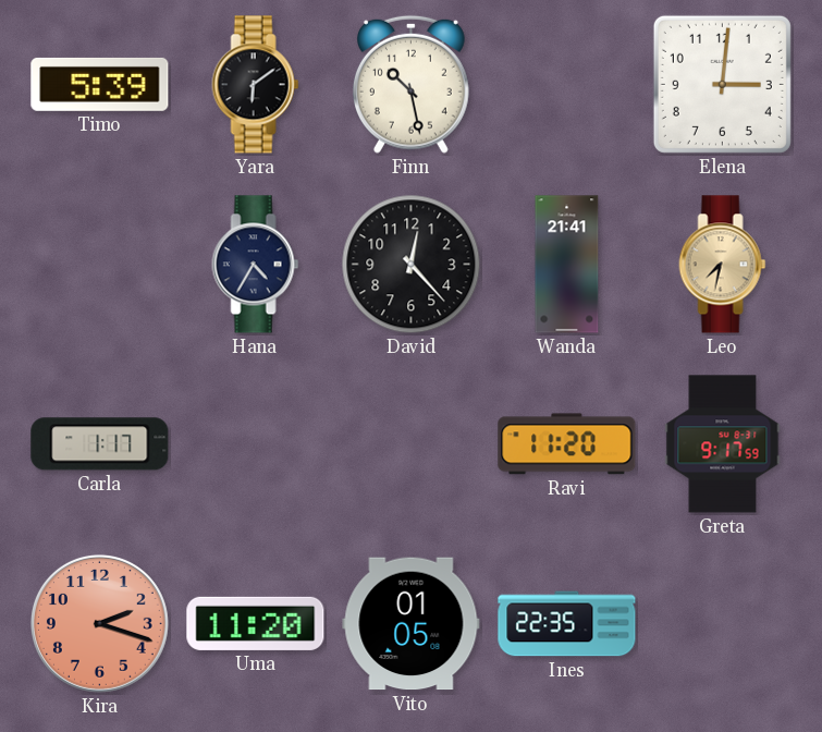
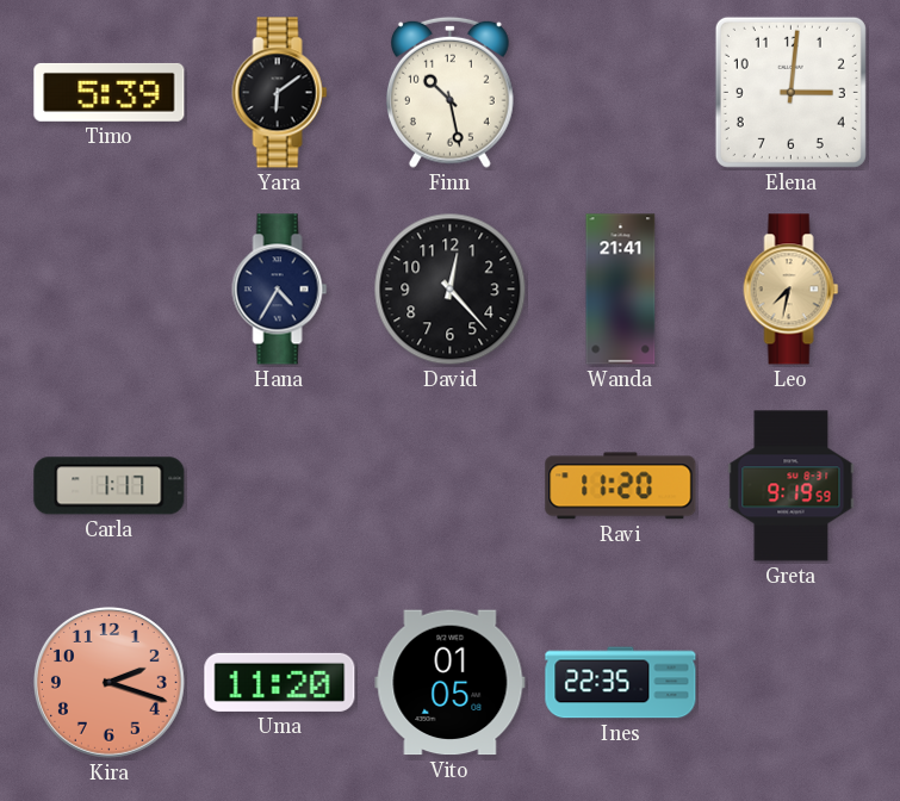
Greta: 9:17 -> 9:19
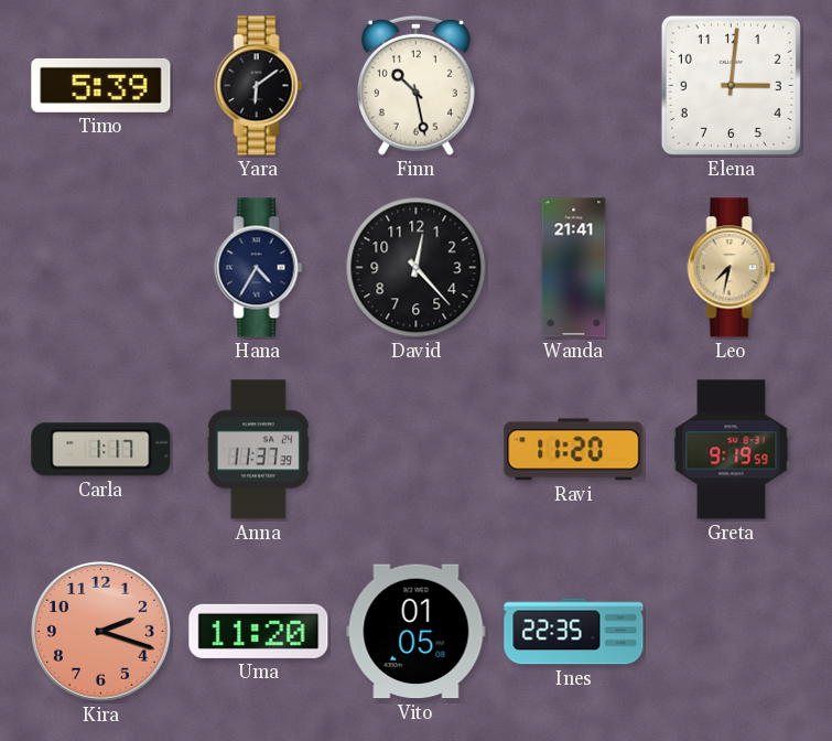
Anna: none -> 11:37
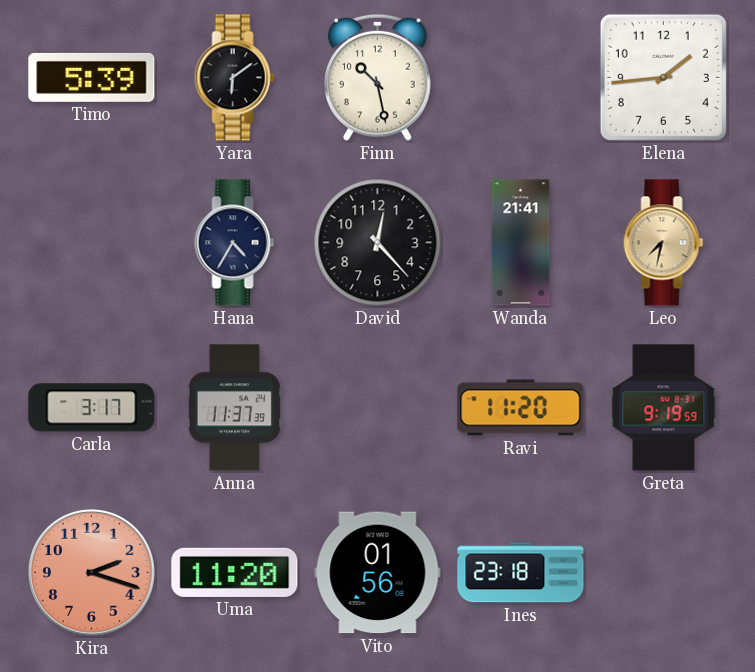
Elena: 3:01 -> 1:44
Carla: 1:17 -> 3:17
Vito: 01:05 -> 01:56
Ines: 22:35 -> 23:18
